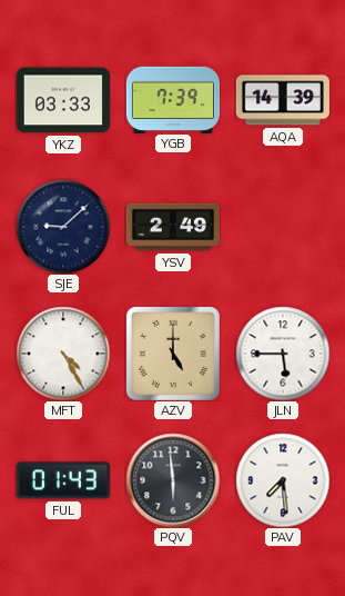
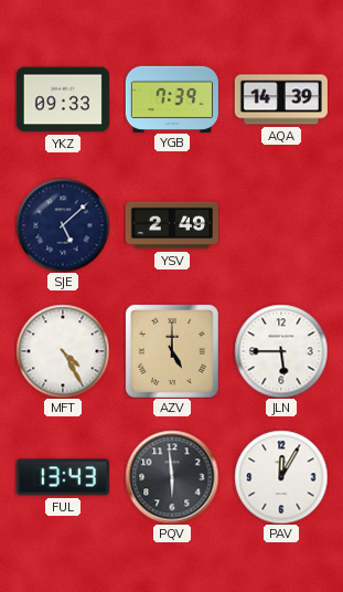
YKZ: 03:33 -> 09:33
SJE: 9:08 -> 5:08
FUL: 01:43 -> 13:43
PAV: 7:29 -> 12:05
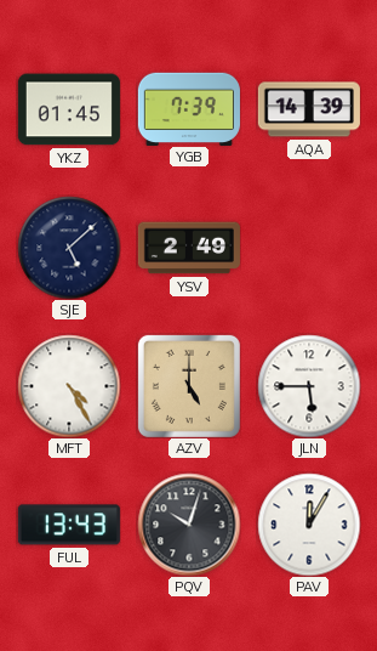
YKZ: 09:33 -> 01:45
PQV: 5:59 -> 10:03
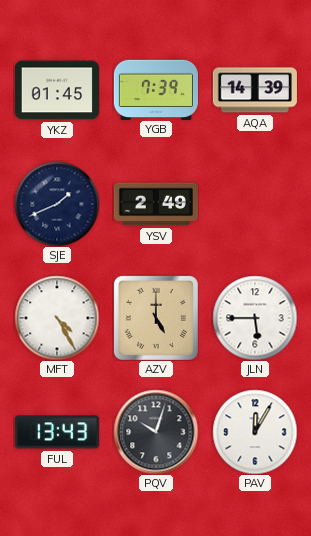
SJE: 5:08 -> 1:41
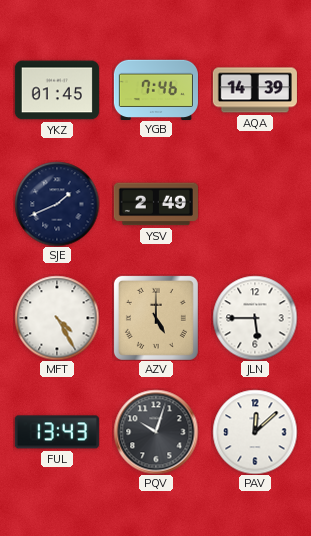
YGB: 7:39 -> 7:46
PAV: 12:05 -> 12:08
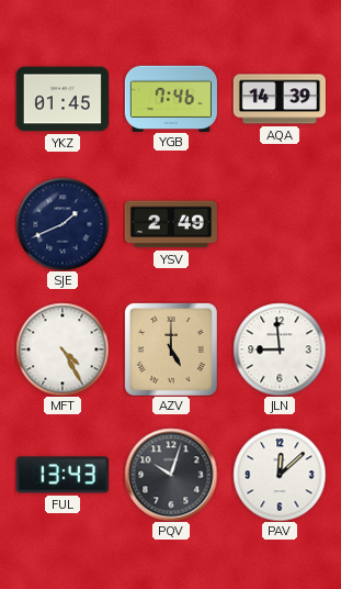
JLN: 5:45 -> 8:59
